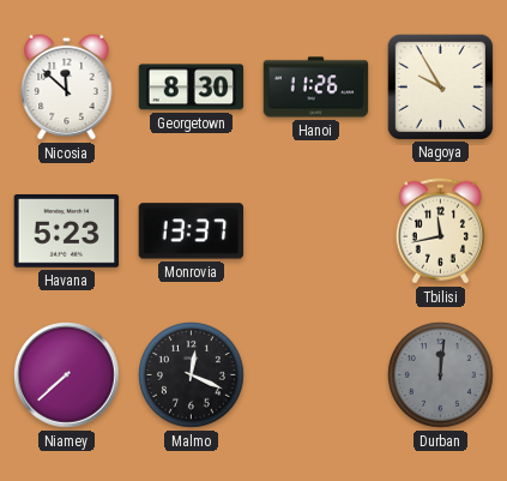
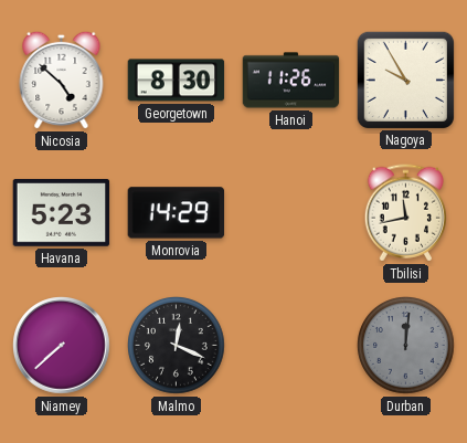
Nicosia: 11:52 -> 4:52
Monrovia: 13:37 -> 14:29
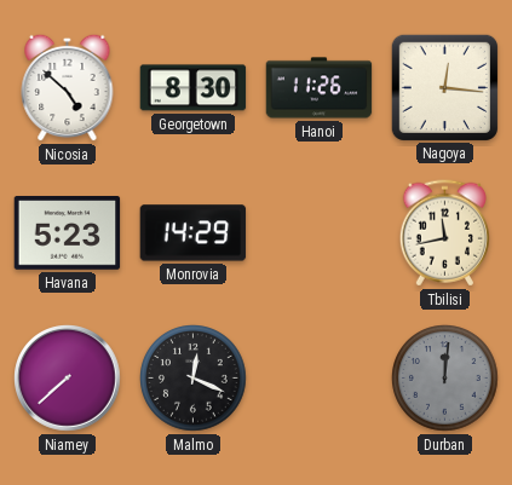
Nagoya: 9:55 -> 12:16
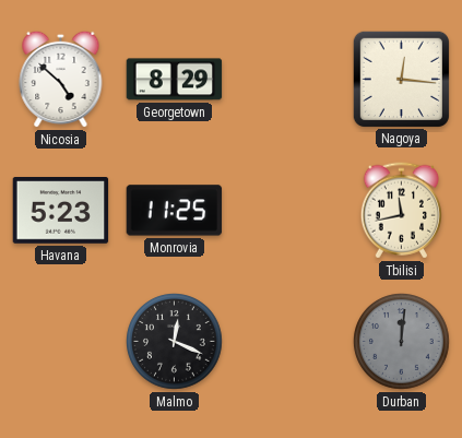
Georgetown: 8:30 -> 8:29
Hanoi: 11:26 -> none
Monrovia: 14:29 -> 11:25
Niamey: 7:38 -> none
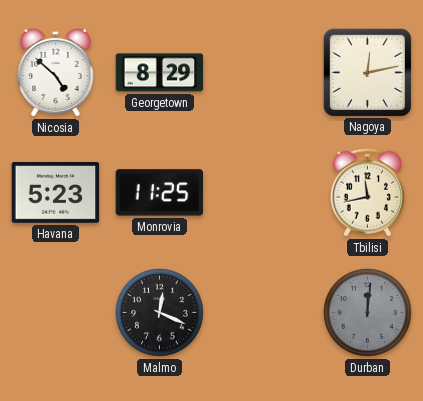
Nagoya: 12:16 -> 12:13
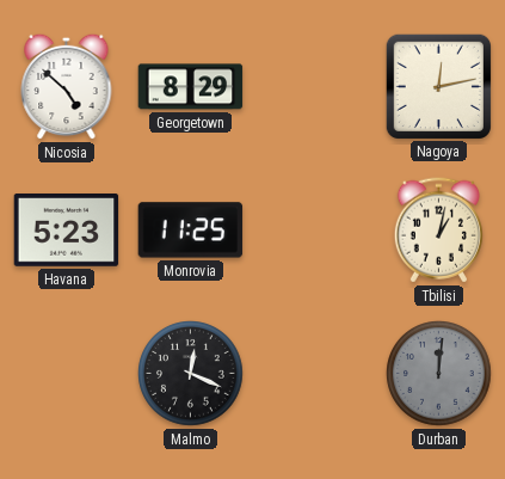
Tbilisi: 11:43 -> 1:02
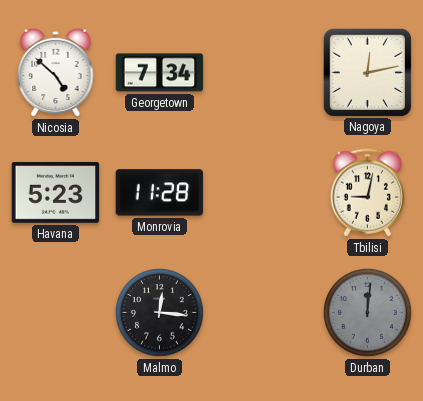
Georgetown: 8:29 -> 7:34
Monrovia: 11:25 -> 11:28
Tbilisi: 1:02 -> 9:02
Malmo: 12:19 -> 12:16
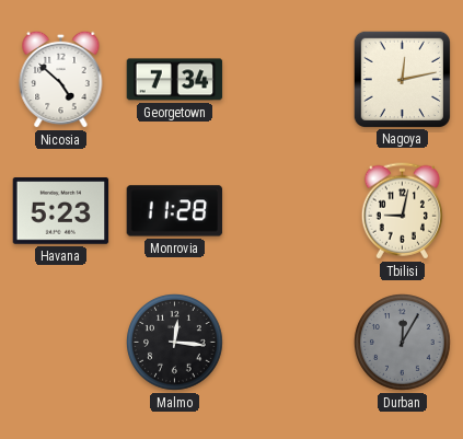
Durban: 12:01 -> 12:05
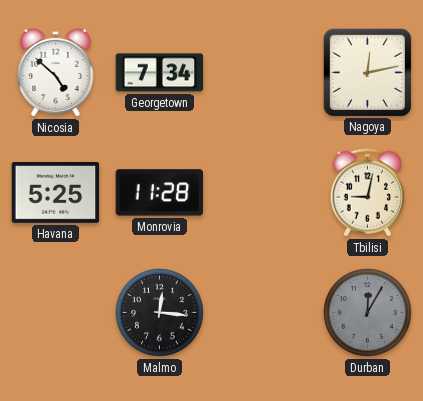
Havana: 5:23 -> 5:25
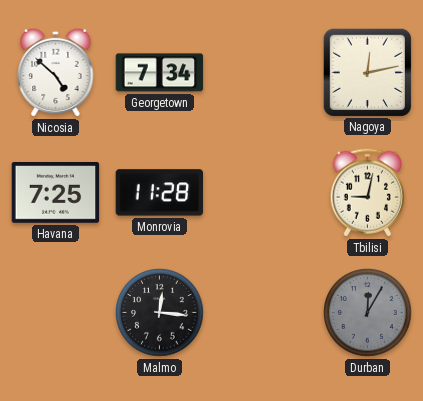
Havana: 5:25 -> 7:25
